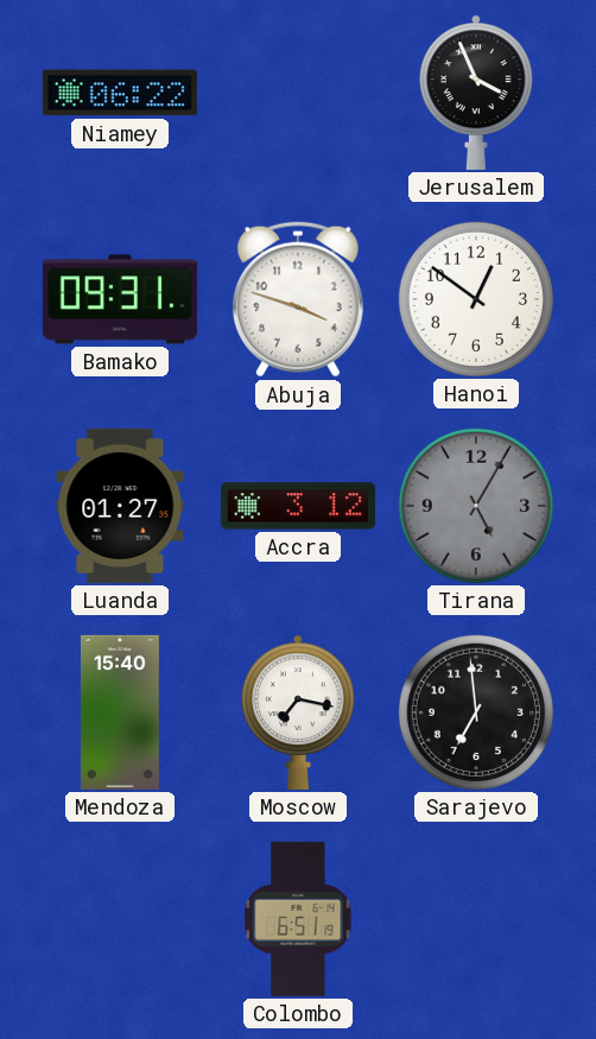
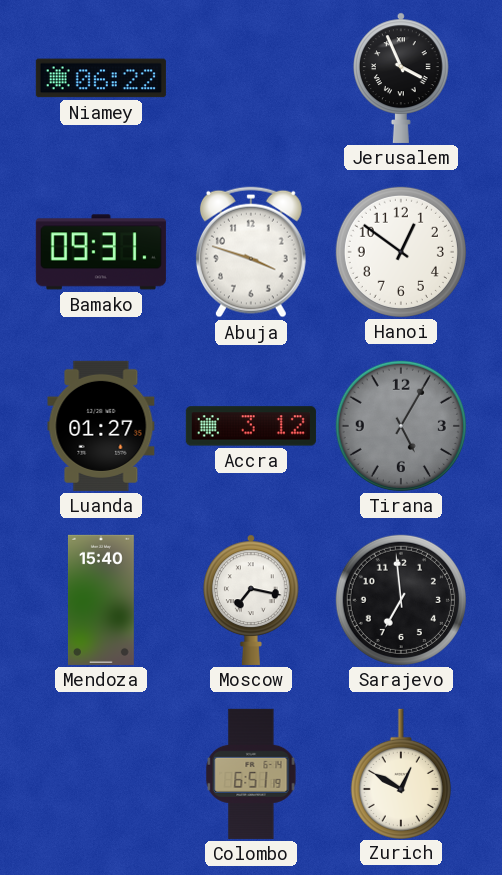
Zurich: none -> 12:50
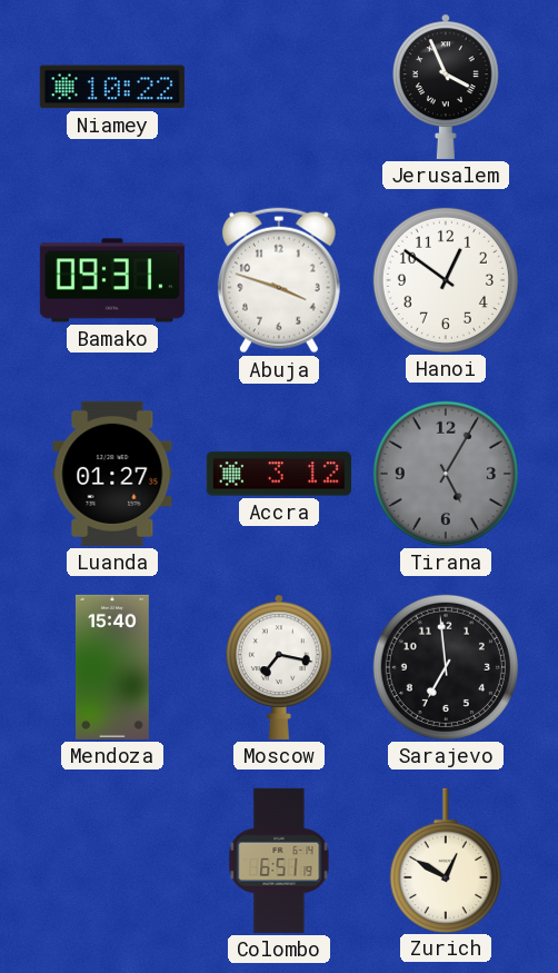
Niamey: 06:22 -> 10:22
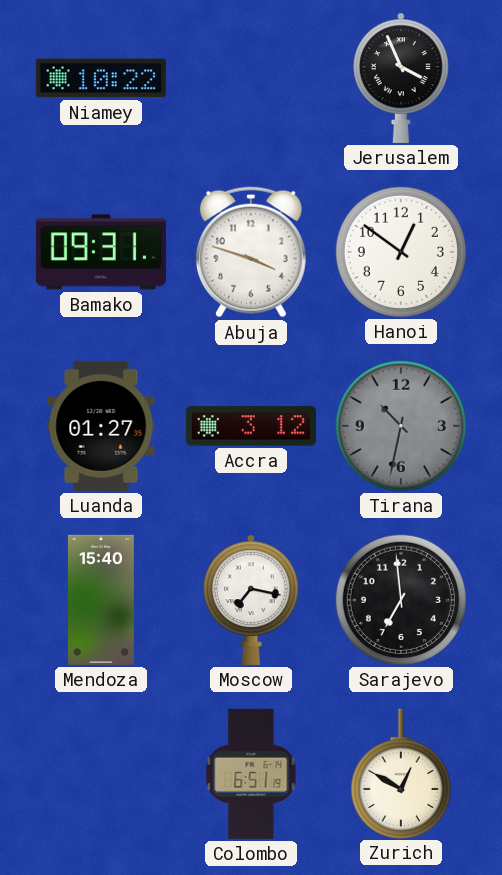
Tirana: 5:05 -> 10:32
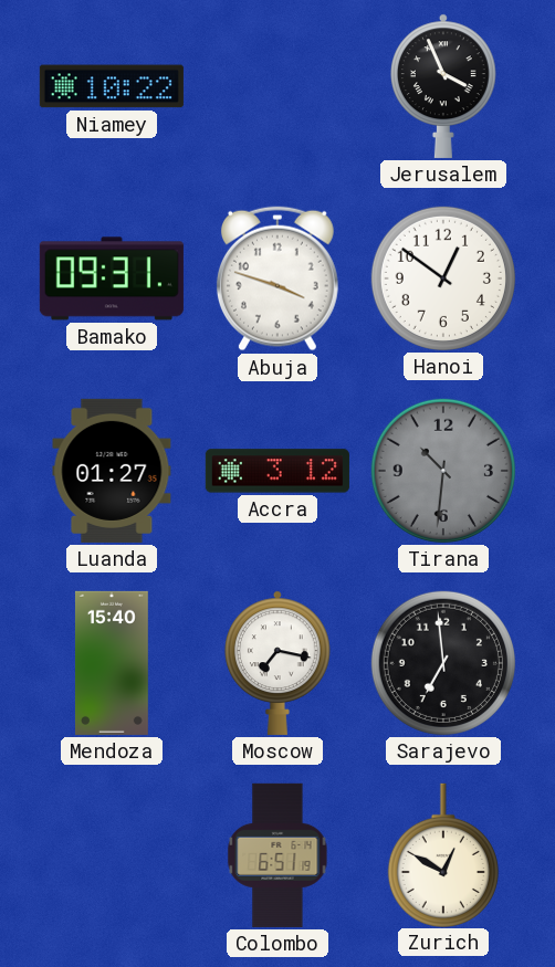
Tirana: 10:32 -> 10:31
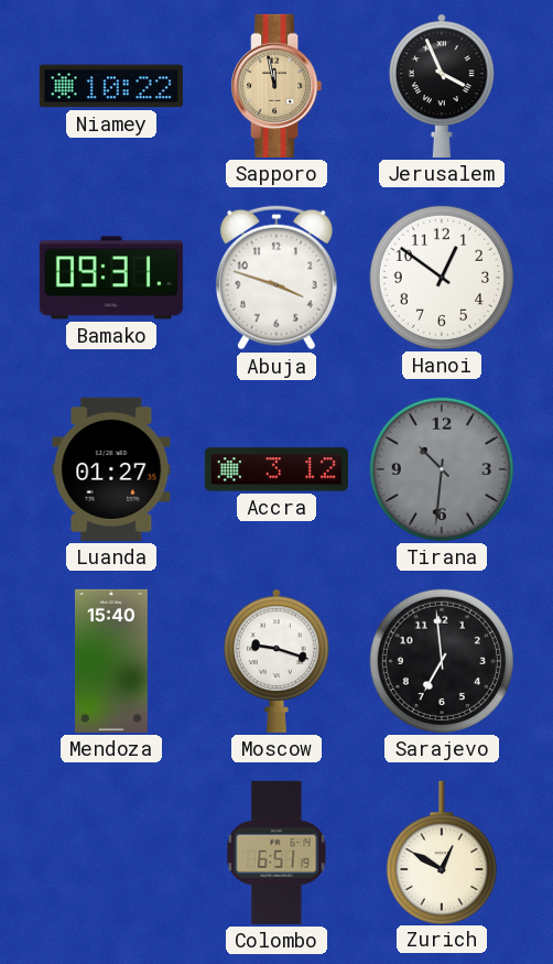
Sapporo: none -> 11:58
Moscow: 7:17 -> 9:18
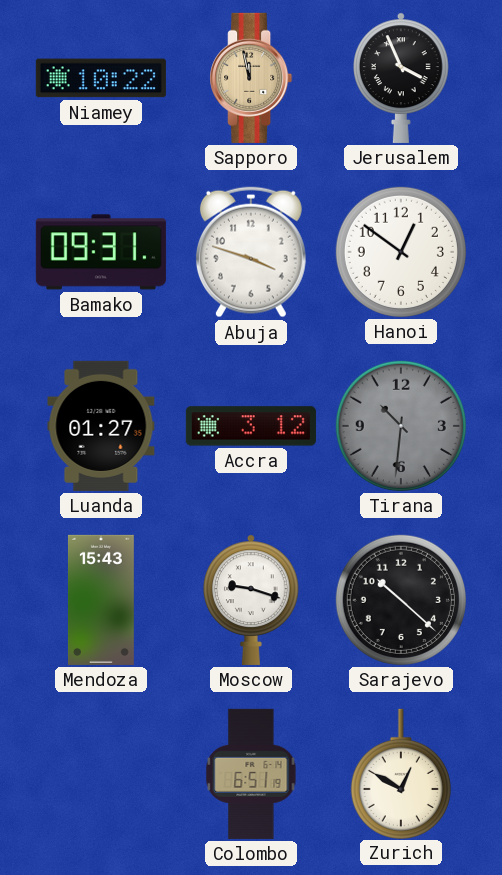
Mendoza: 15:40 -> 15:43
Sarajevo: 6:59 -> 10:22
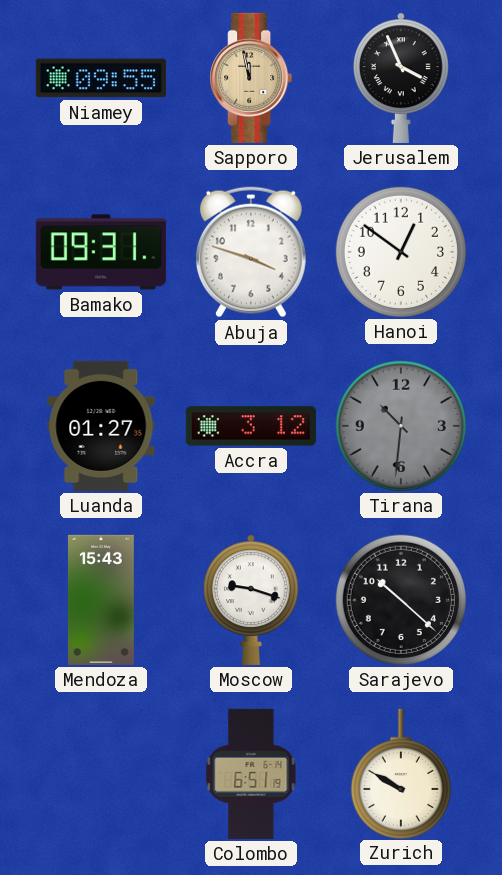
Niamey: 10:22 -> 09:55
Zurich: 12:50 -> 9:50
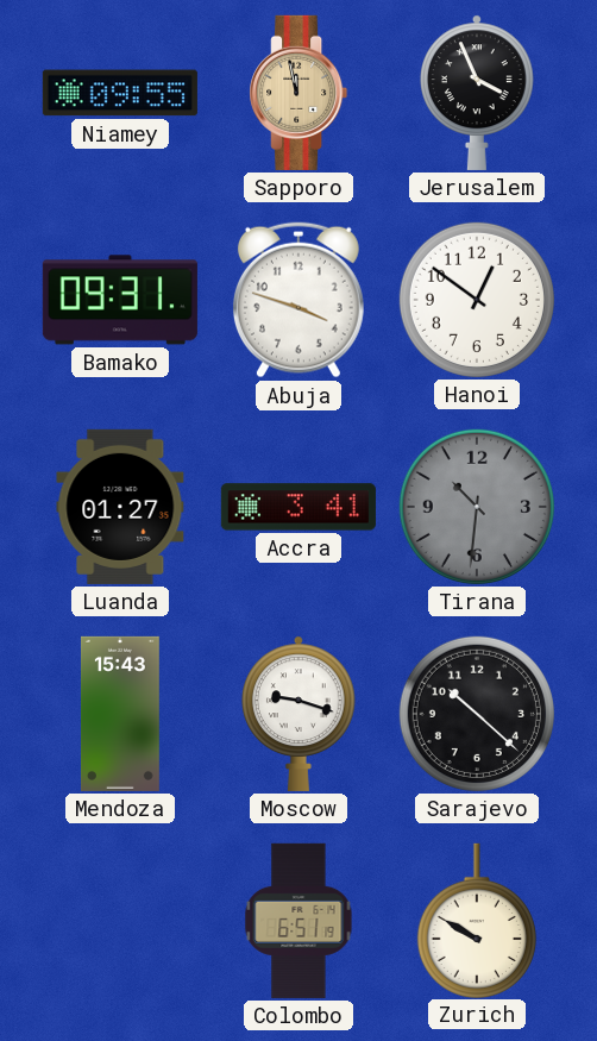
Accra: 3:12 -> 3:41
